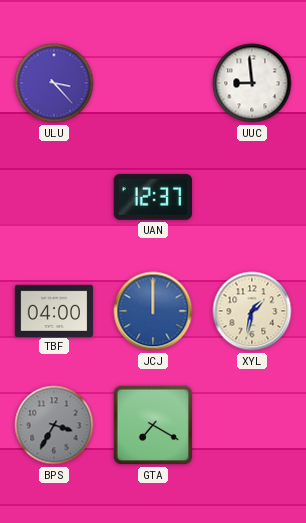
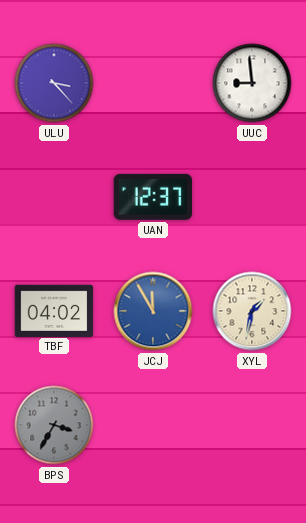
TBF: 04:00 -> 04:02
JCJ: 12:00 -> 11:55
GTA: 7:20 -> none
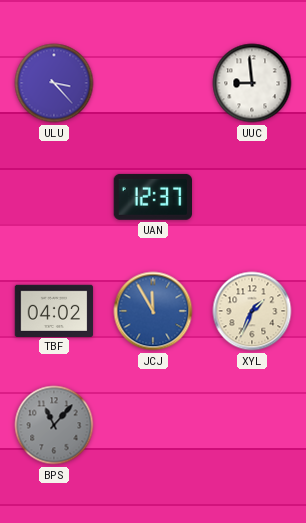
XYL: 1:32 -> 1:34
BPS: 3:35 -> 11:07
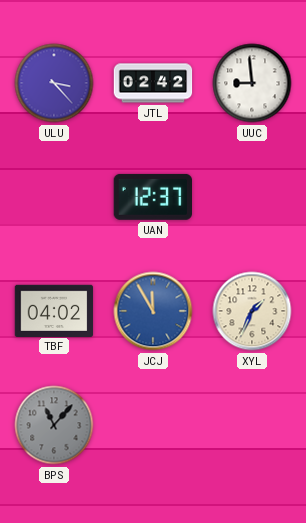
JTL: none -> 02:42
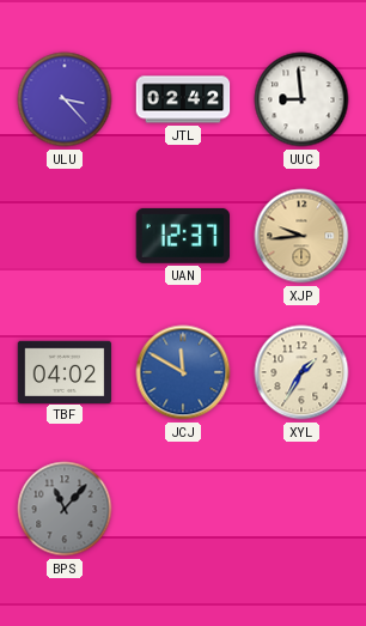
XJP: none -> 9:44
JCJ: 11:55 -> 11:50
XYL: 1:34 -> 1:35
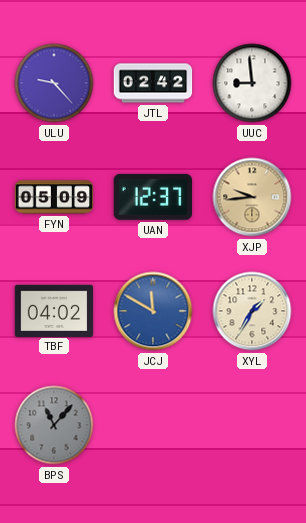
ULU: 3:23 -> 9:23
FYN: none -> 05:09
